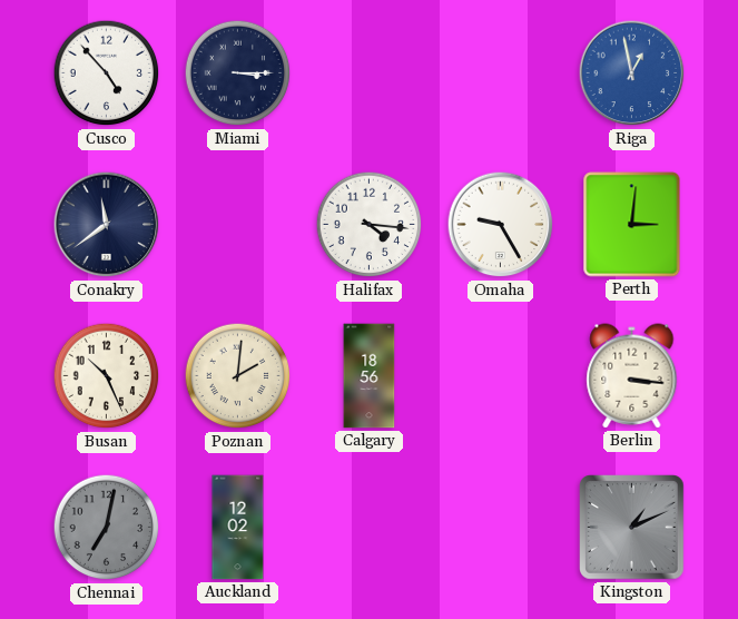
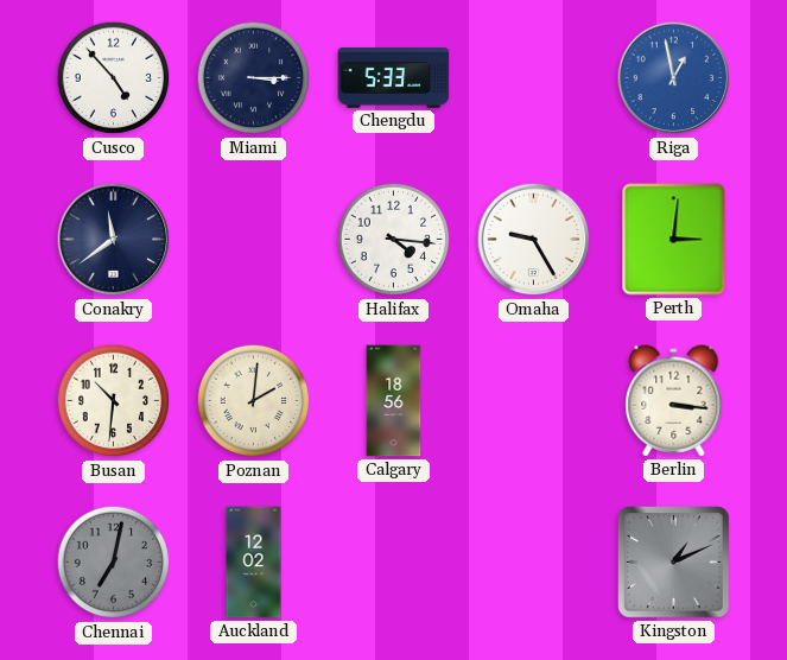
Chengdu: none -> 5:33
Busan: 10:26 -> 10:31
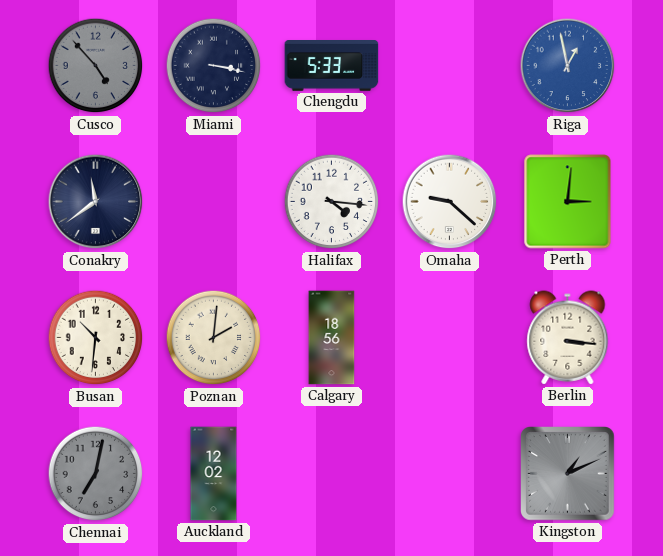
Cusco dial: white -> grey
Miami: 3:15 -> 3:17
Omaha: 9:25 -> 9:22
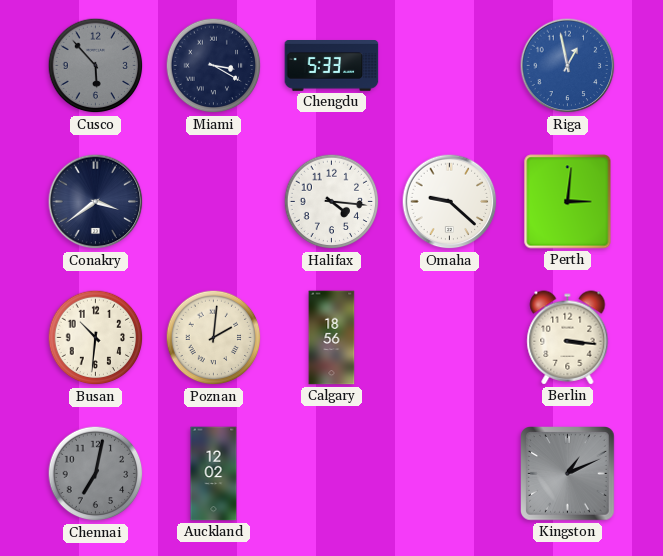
Cusco: 4:53 -> 5:53
Miami: 3:17 -> 3:20
Conakry: 11:39 -> 3:39
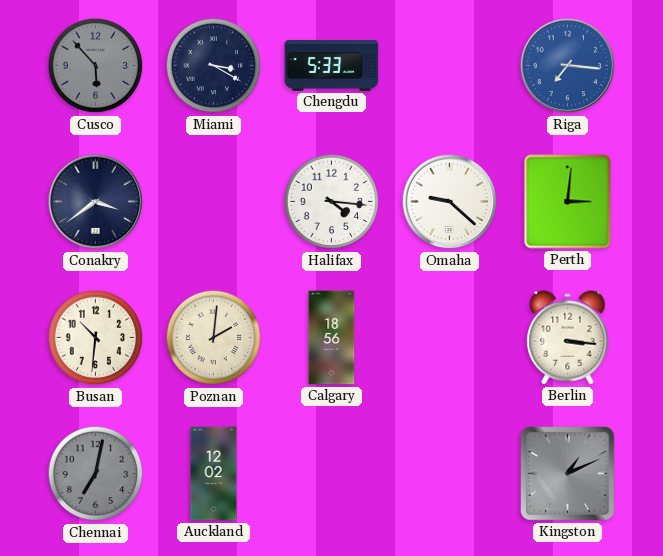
Riga: 12:58 -> 7:16
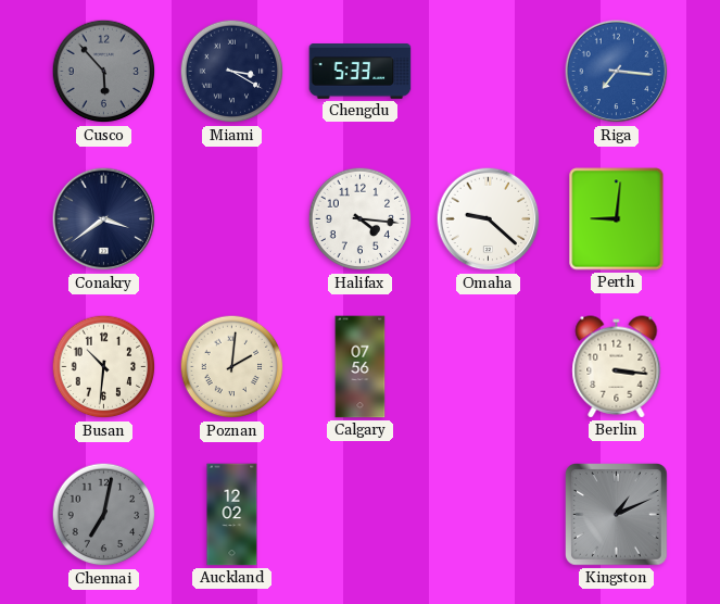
Perth: 3:01 -> 9:01
Calgary: 18:56 -> 07:56
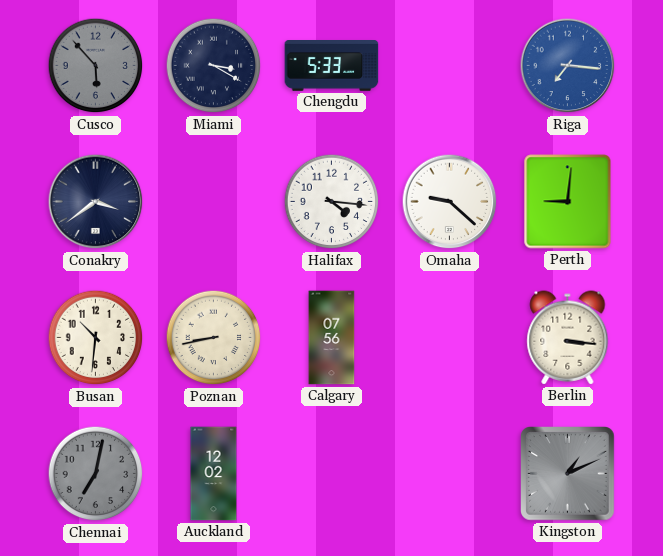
Poznan: 2:01 -> 8:43
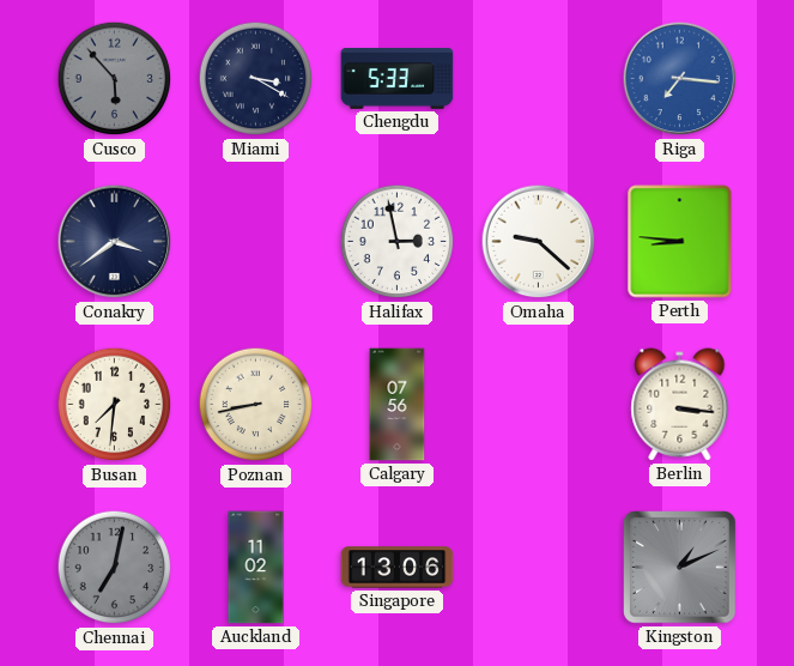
Halifax: 4:16 -> 2:58
Perth: 9:01 -> 8:46
Busan: 10:31 -> 7:31
Auckland: 12:02 -> 11:02
Singapore: none -> 13:06
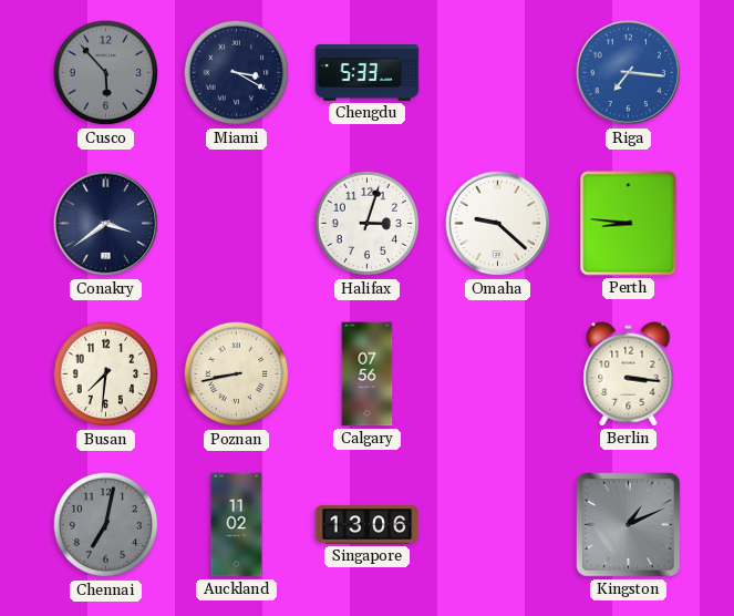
Halifax: 2:58 -> 3:03
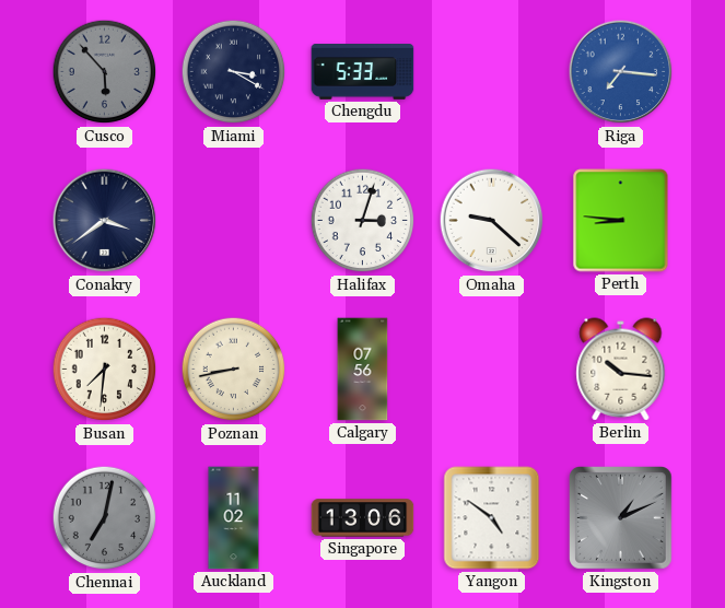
Berlin: 3:16 -> 10:16
Yangon: none -> 4:51
